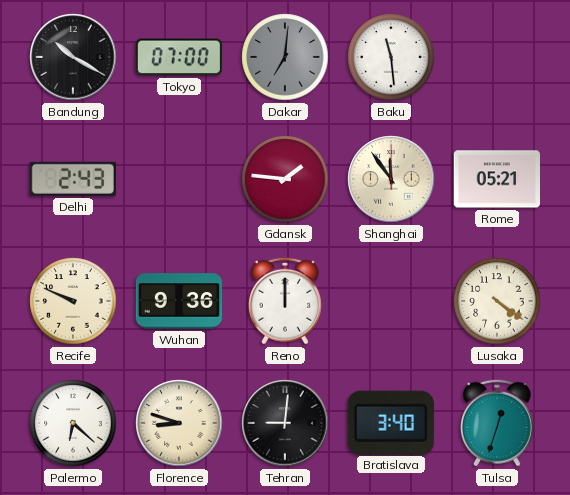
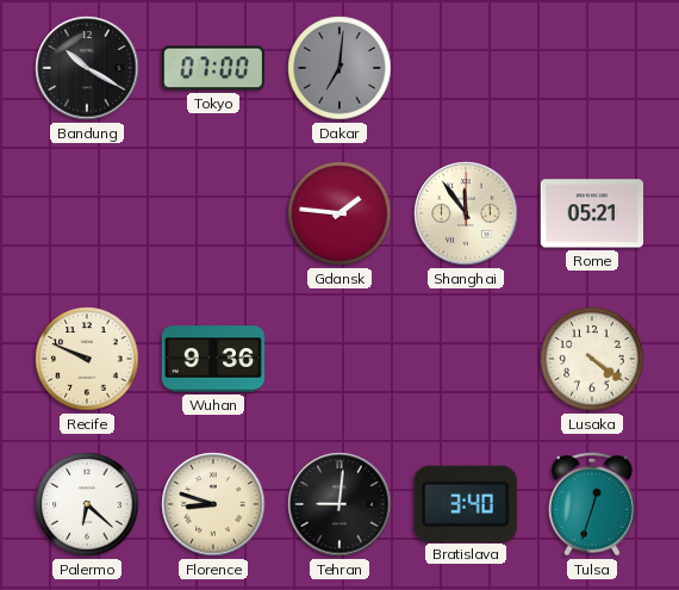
Baku: 11:29 -> none
Delhi: 2:43 -> none
Reno: 12:00 -> none
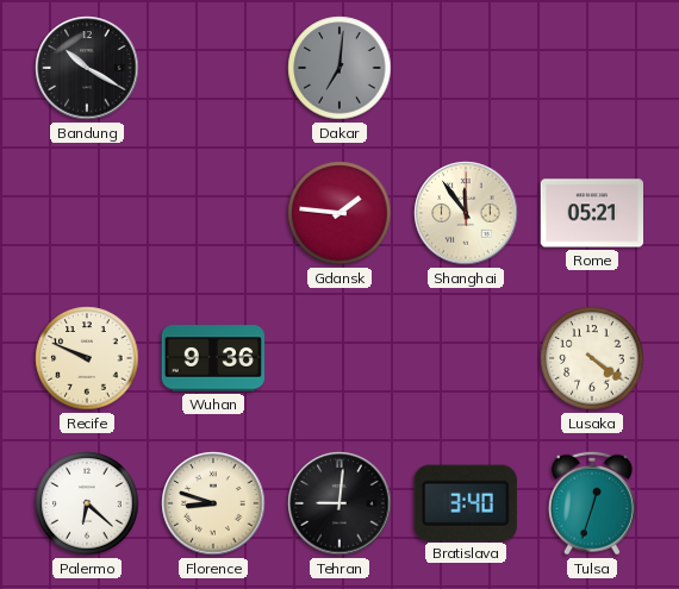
Tokyo: 07:00 -> none
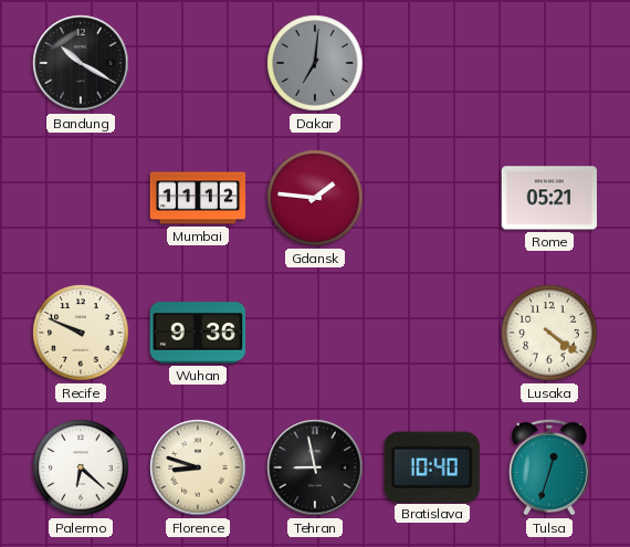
Mumbai: none -> 11:12
Shanghai: 11:54 -> none
Tehran: 9:01 -> 8:58
Bratislava: 3:40 -> 10:40
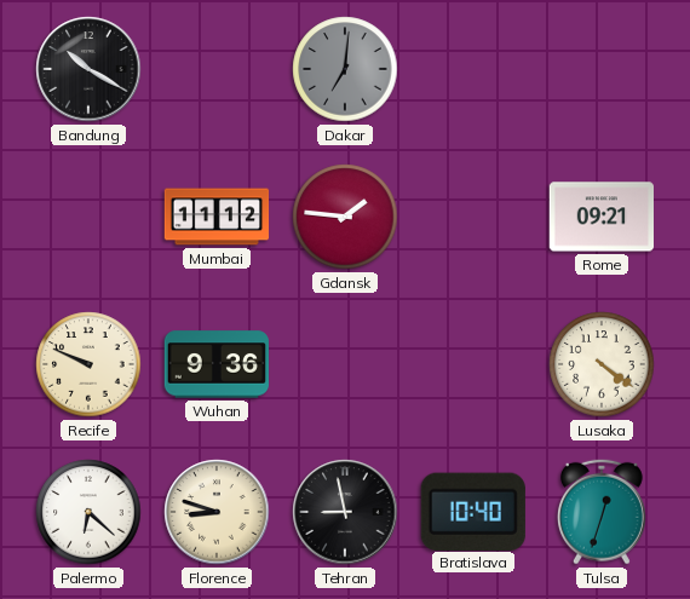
Rome: 05:21 -> 09:21
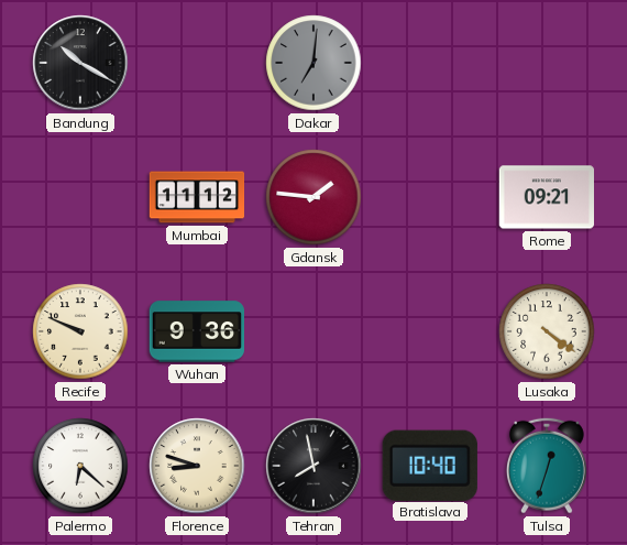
Tehran: 8:58 -> 7:58
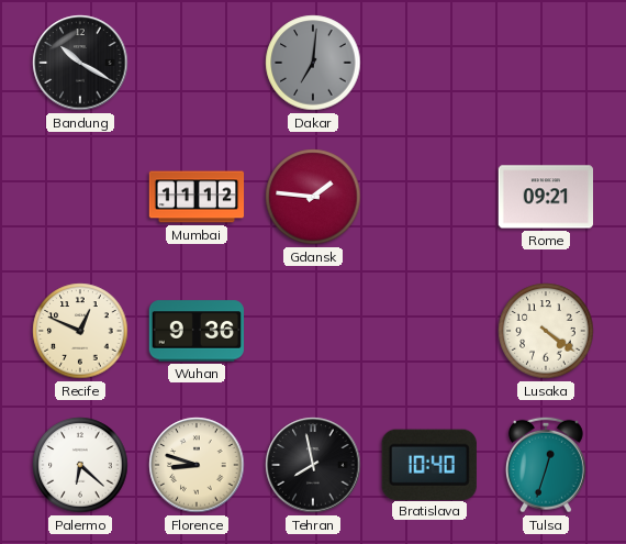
Recife: 9:49 -> 12:49
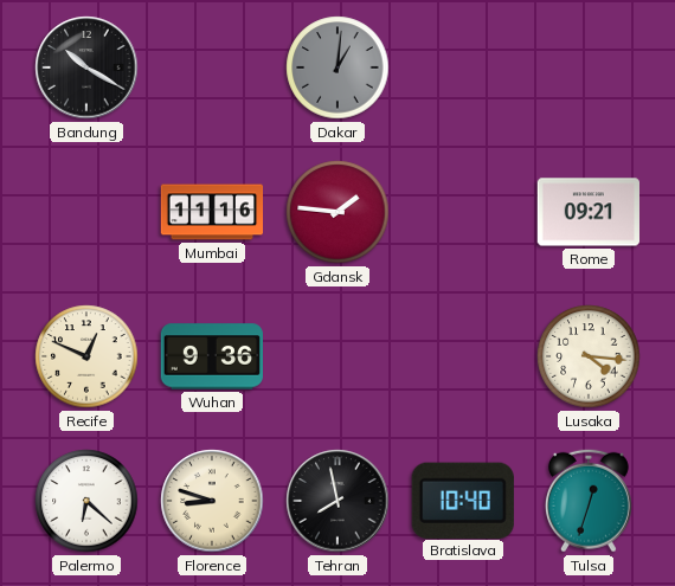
Dakar: 7:01 -> 1:01
Mumbai: 11:12 -> 11:16
Lusaka: 4:21 -> 4:16
